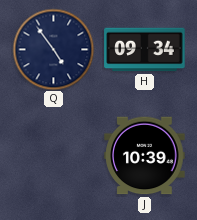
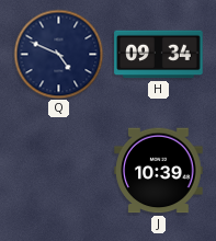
Q: 4:54 -> 4:49
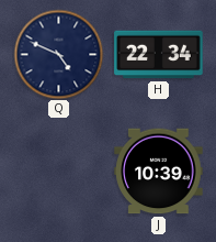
H: 09:34 -> 22:34
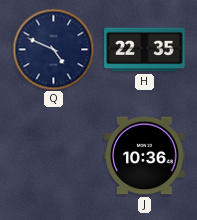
H: 22:34 -> 22:35
J: 10:39 -> 10:36
